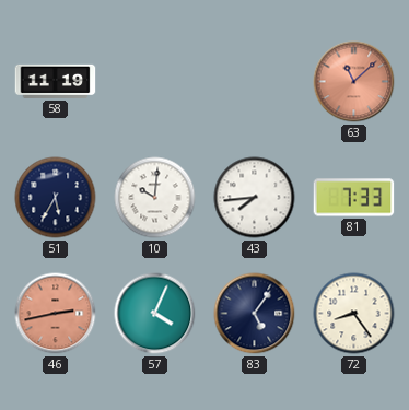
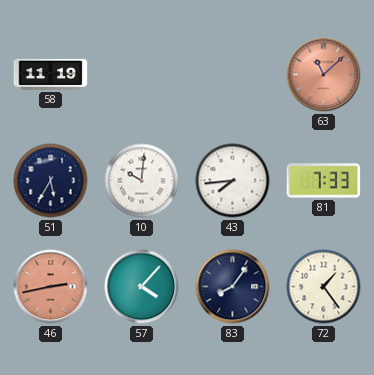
57: 4:04 -> 4:07
83: 5:06 -> 8:06
72: 8:24 -> 1:24
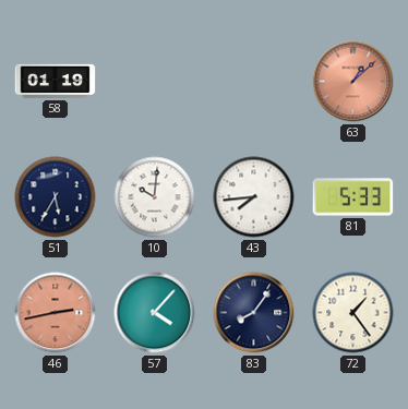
58: 11:19 -> 01:19
63: 11:08 -> 1:08
81: 7:33 -> 5:33
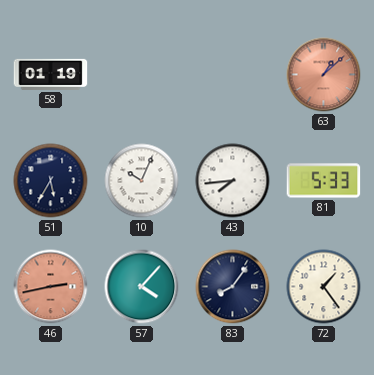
10: 10:01 -> 10:04
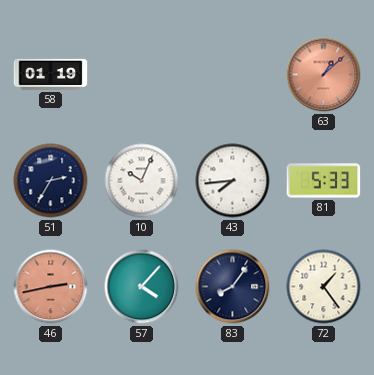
51: 5:35 -> 2:35
